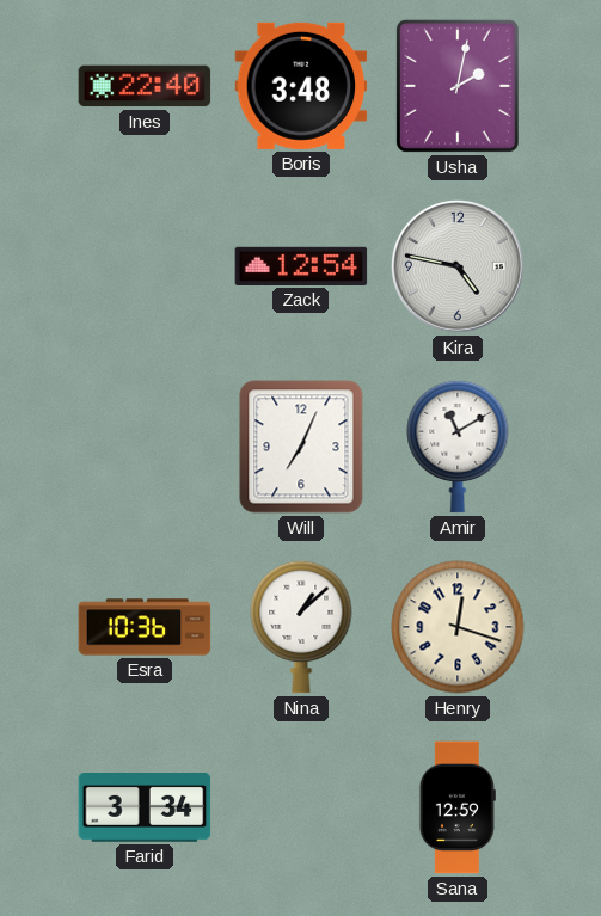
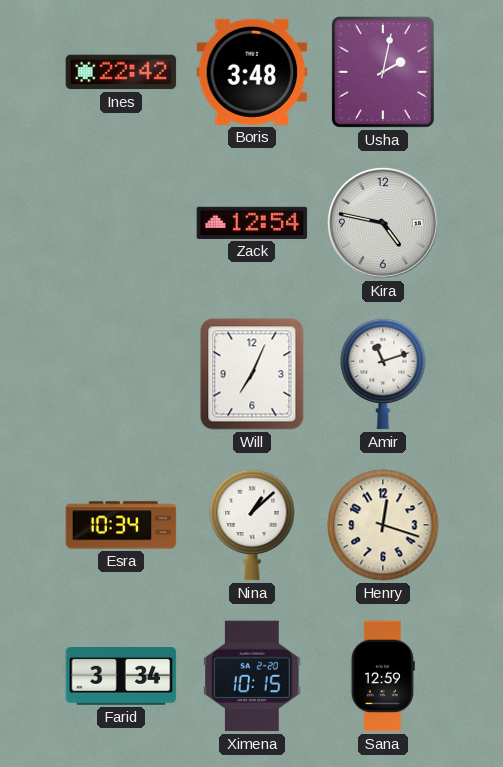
Ines: 22:40 -> 22:42
Amir: 11:10 -> 11:12
Esra: 10:36 -> 10:34
Ximena: none -> 10:15
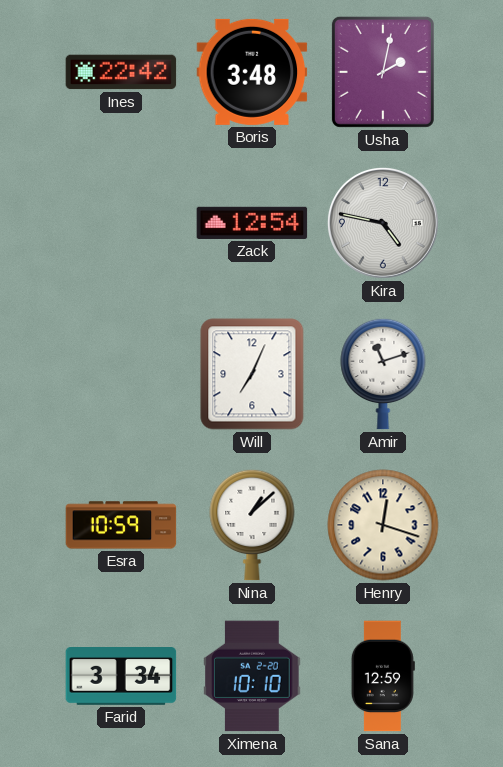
Esra: 10:34 -> 10:59
Ximena: 10:15 -> 10:10
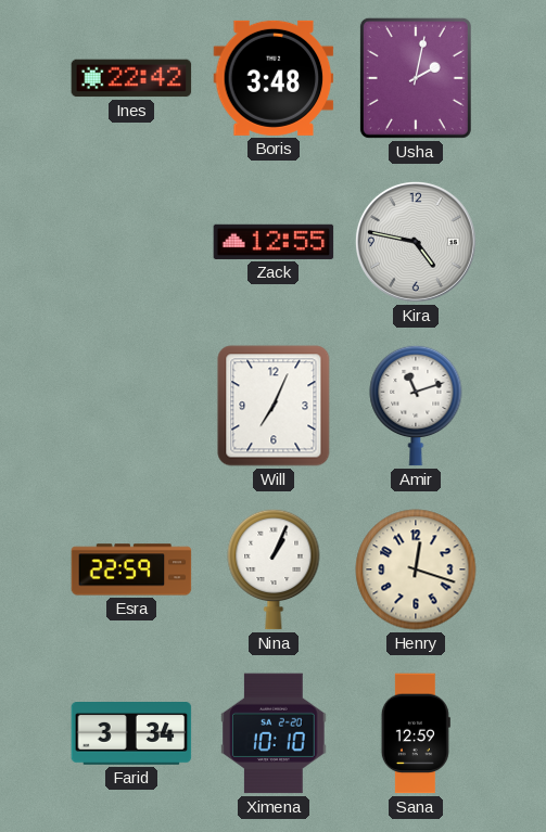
Zack: 12:54 -> 12:55
Esra: 10:59 -> 22:59
Nina: 1:08 -> 1:04
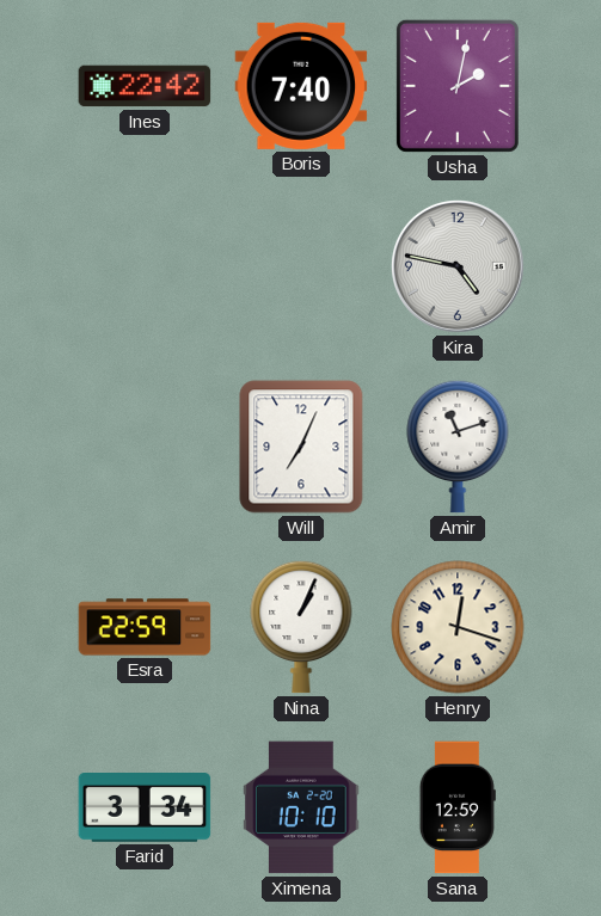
Boris: 3:48 -> 7:40
Zack: 12:55 -> none
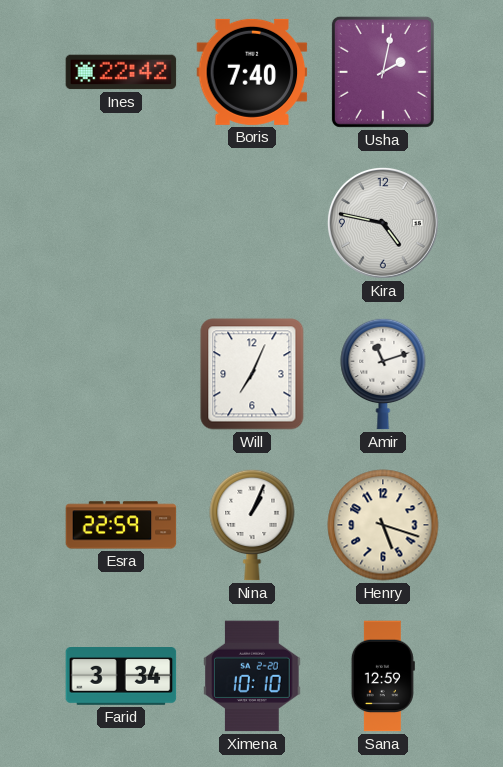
Henry: 12:18 -> 5:18
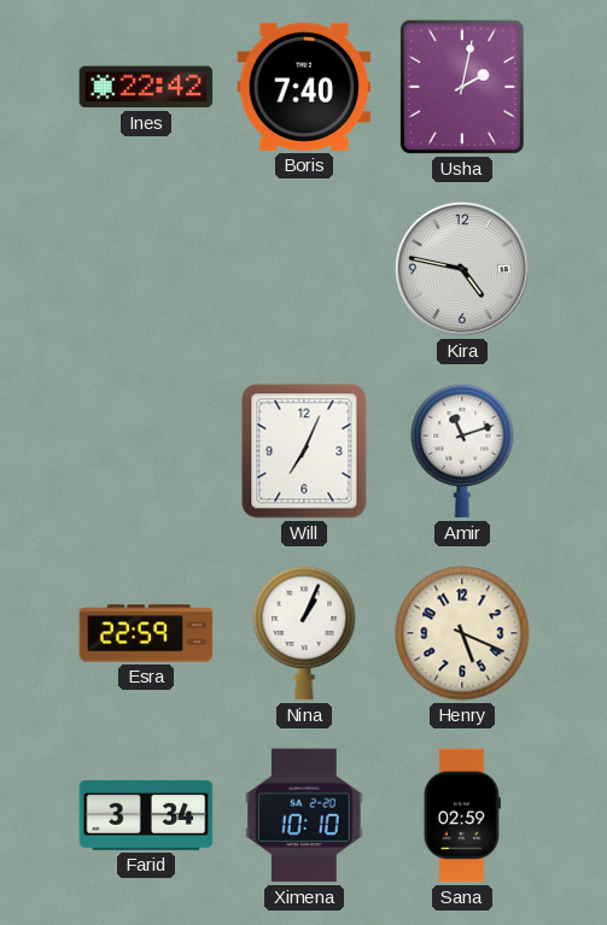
Henry: 5:18 -> 5:19
Sana: 12:59 -> 02:59
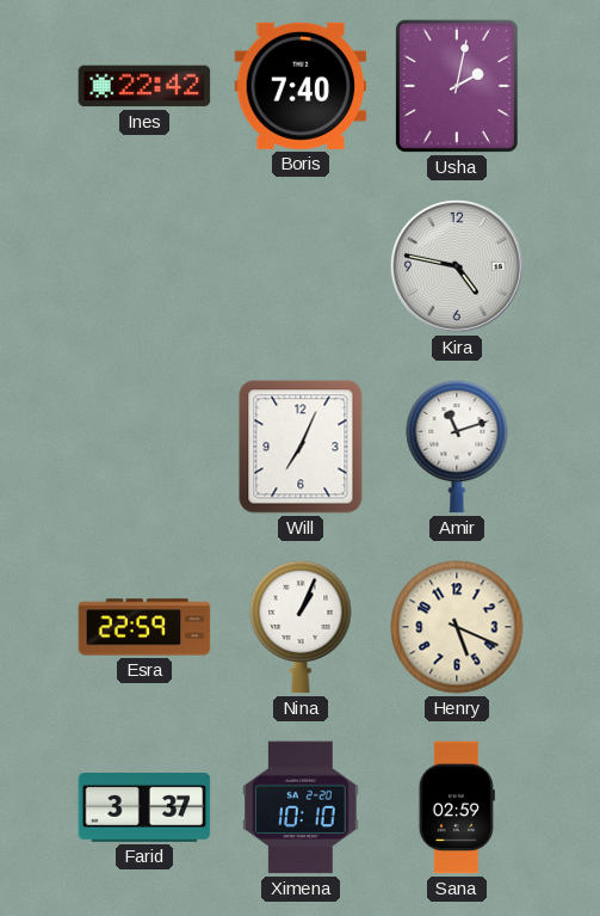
Farid: 3:34 -> 3:37
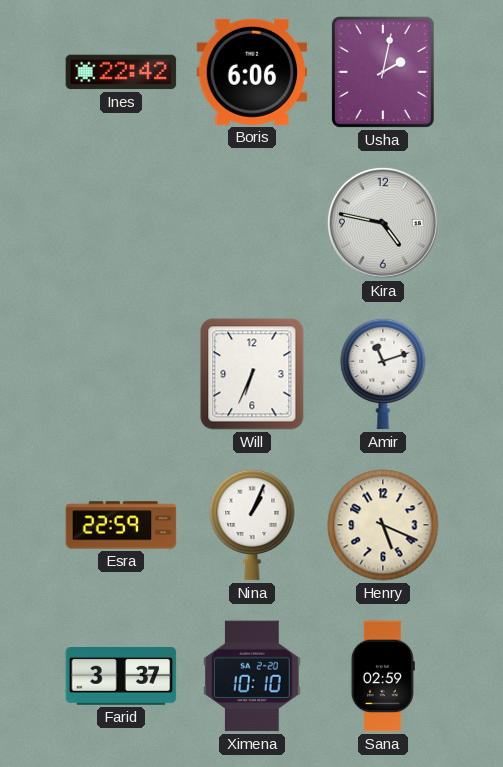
Boris: 7:40 -> 6:06
Will: 7:04 -> 6:34
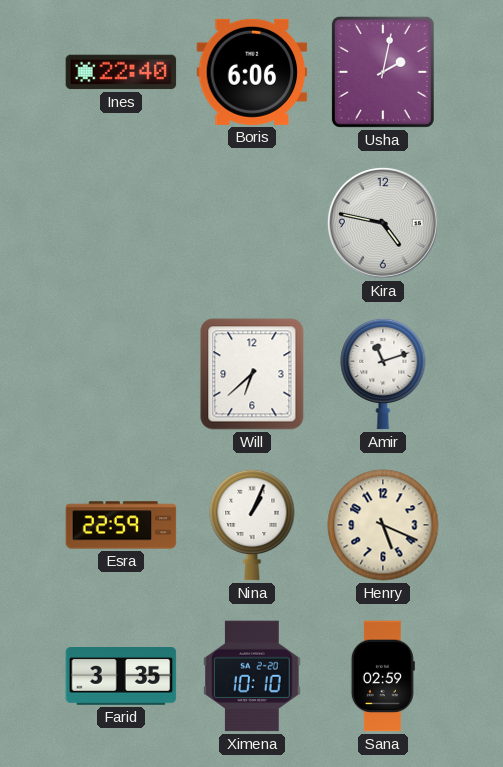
Ines: 22:42 -> 22:40
Will: 6:34 -> 6:38
Farid: 3:37 -> 3:35
